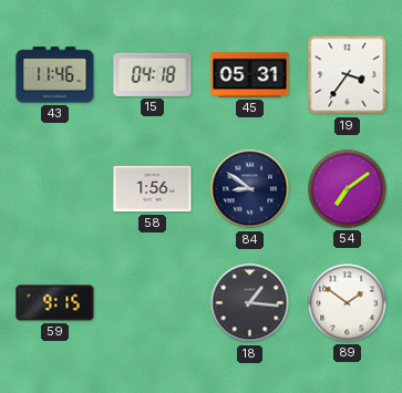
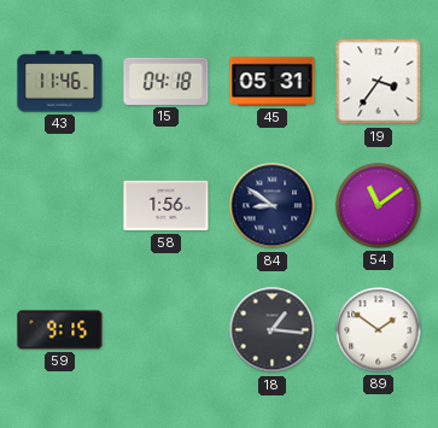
54: 7:09 -> 11:09
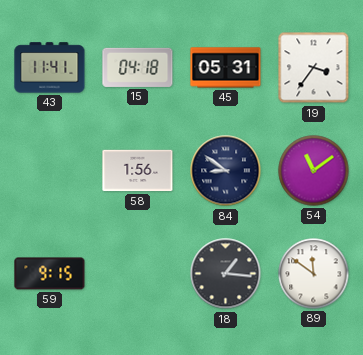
43: 11:46 -> 11:41
89: 1:51 -> 11:51
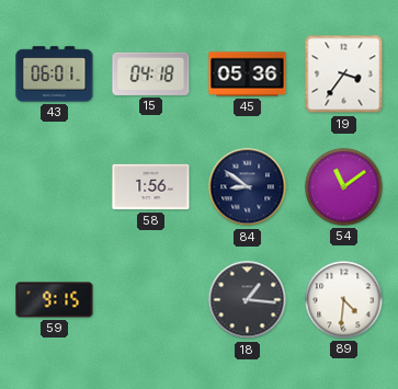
43: 11:41 -> 06:01
45: 05:31 -> 05:36
89: 11:51 -> 4:31
